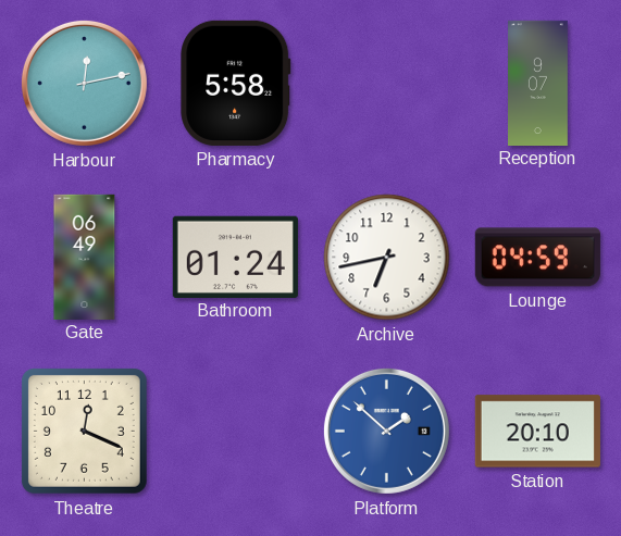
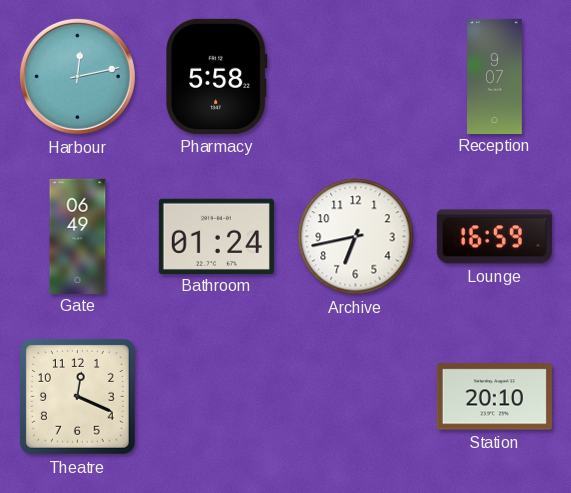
Lounge: 04:59 -> 16:59
Platform: 1:52 -> none
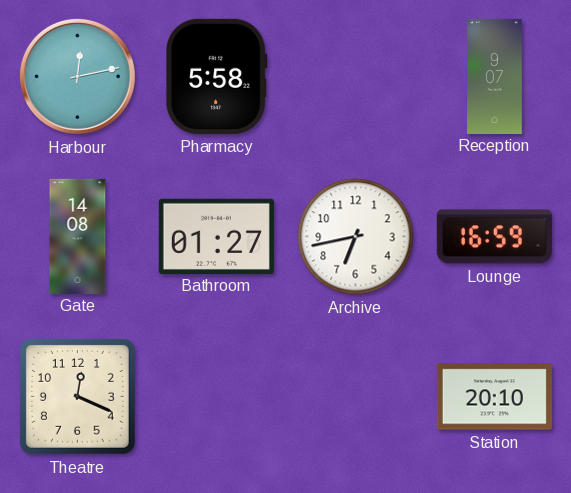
Gate: 06:49 -> 14:08
Bathroom: 01:24 -> 01:27
